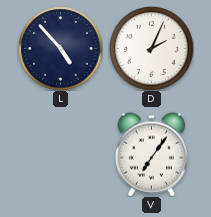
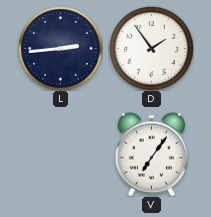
L: 4:53 -> 2:44
D: 2:04 -> 1:54
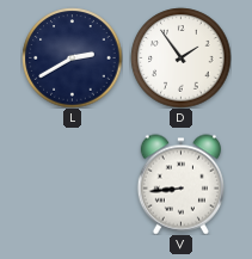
L: 2:44 -> 2:40
V: 7:06 -> 8:44
